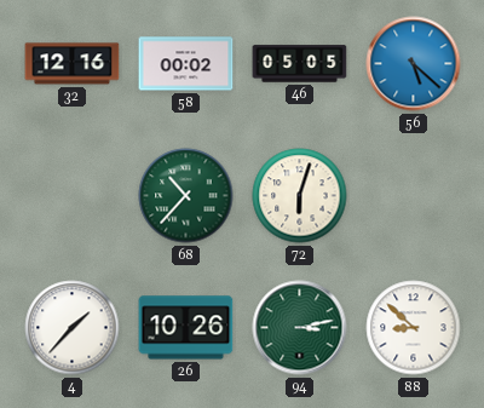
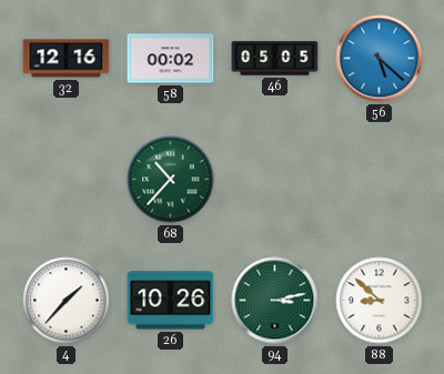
72: 6:03 -> none
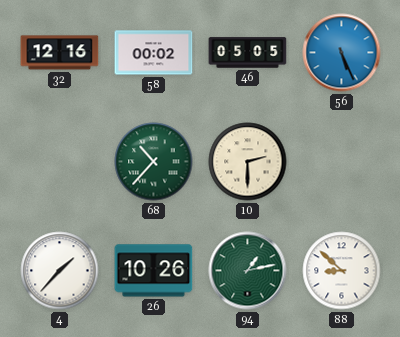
56: 5:22 -> 5:26
10: none -> 2:30
94: 3:13 -> 1:13
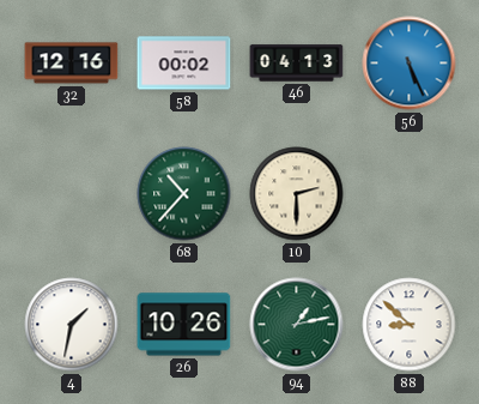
46: 05:05 -> 04:13
4: 1:37 -> 1:32
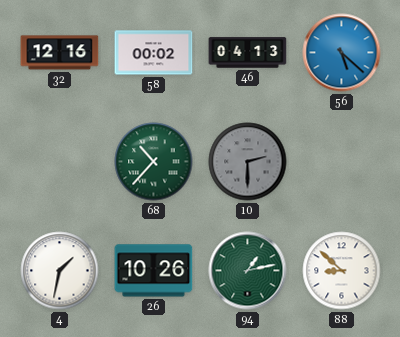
56: 5:26 -> 5:22
10 dial: cream -> grey
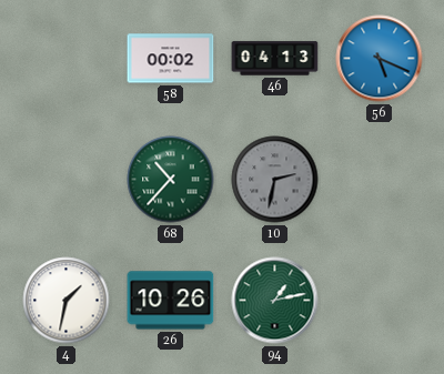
32: 12:16 -> none
56: 5:22 -> 5:19
10: 2:30 -> 2:32
88: 8:52 -> none
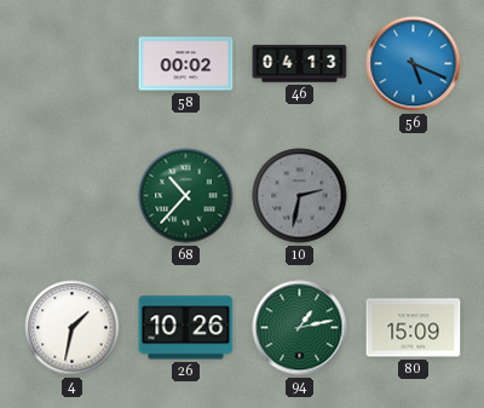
80: none -> 15:09
